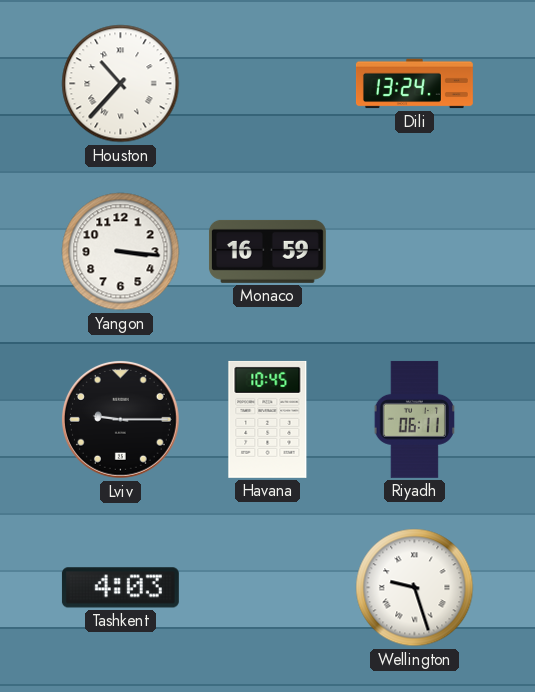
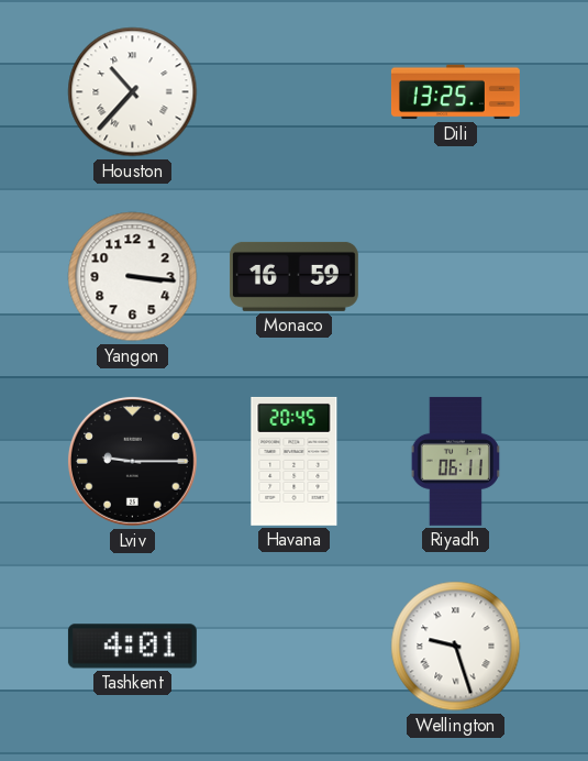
Dili: 13:24 -> 13:25
Havana: 10:45 -> 20:45
Tashkent: 4:03 -> 4:01
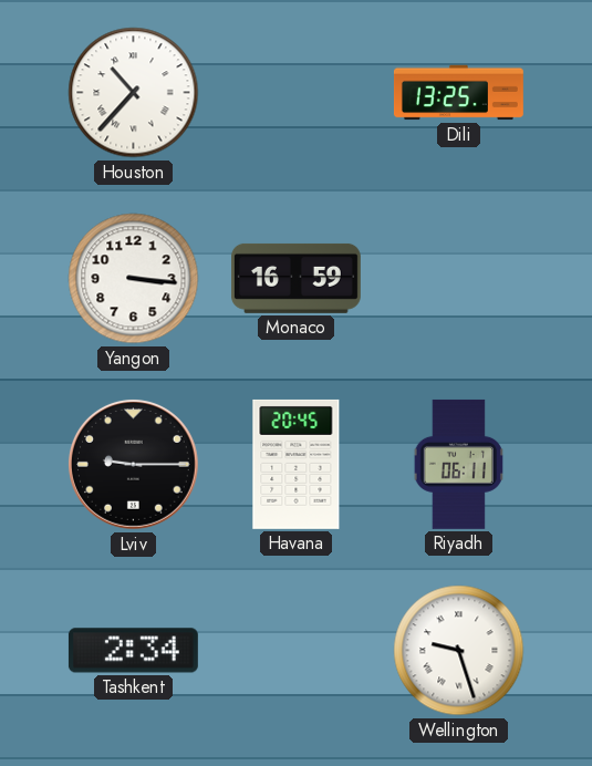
Tashkent: 4:01 -> 2:34
